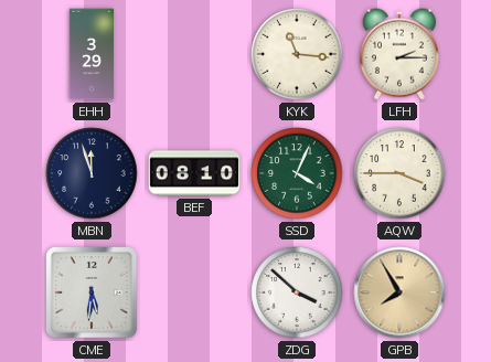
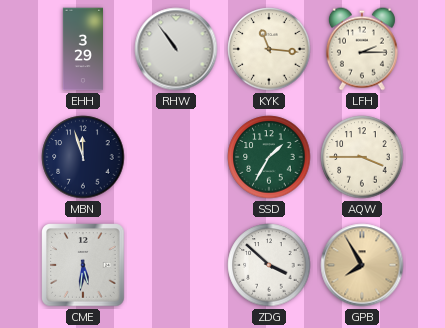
RHW: none -> 10:54
BEF: 08:10 -> none
SSD: 4:04 -> 1:35
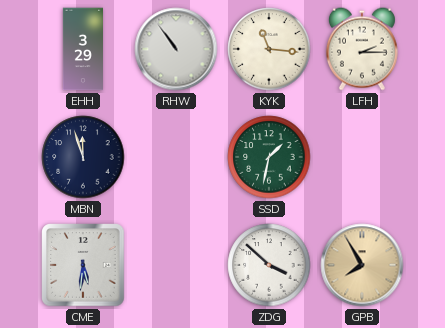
SSD: 1:35 -> 1:32
AQW: 3:45 -> none
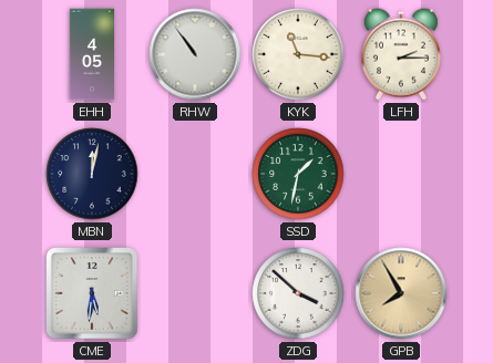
EHH: 3:29 -> 4:05
MBN: 11:57 -> 12:02
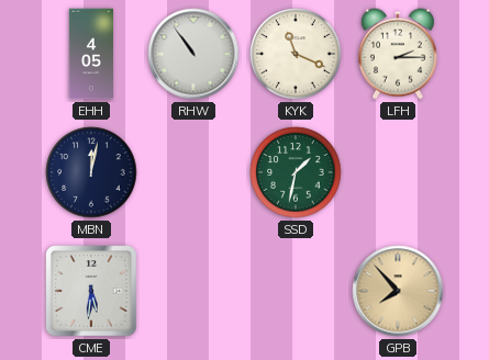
KYK: 11:16 -> 11:19
ZDG: 3:52 -> none
GPB: 7:55 -> 7:53
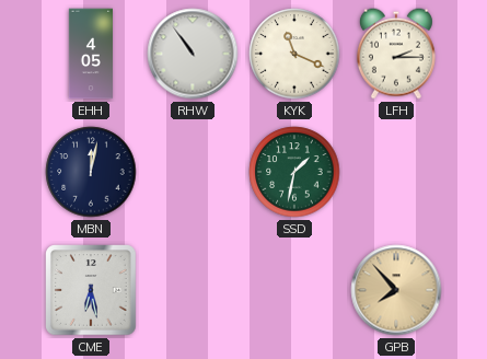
CME: 5:31 -> 6:28
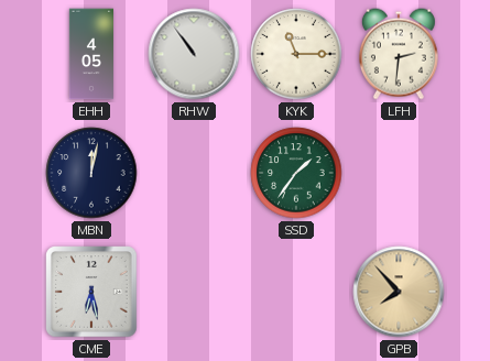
KYK: 11:19 -> 11:15
LFH: 2:15 -> 2:31
SSD: 1:32 -> 1:36
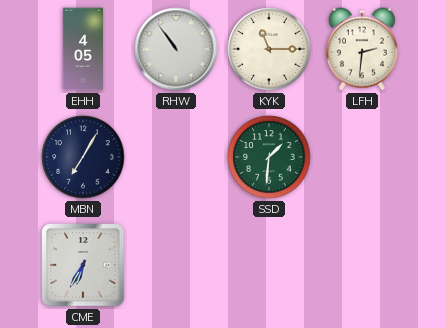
MBN: 12:02 -> 7:05
SSD: 1:36 -> 1:31
CME: 6:28 -> 6:35
GPB: 7:53 -> none
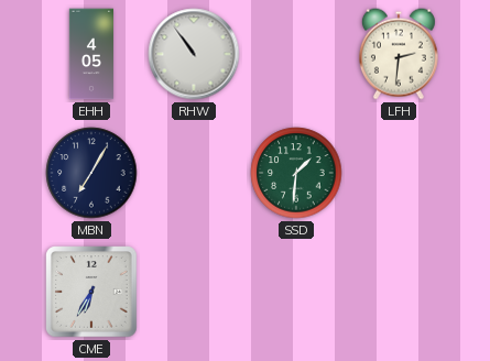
KYK: 11:15 -> none
